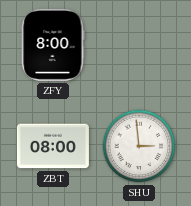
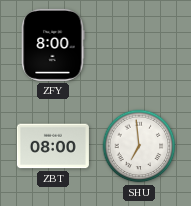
SHU: 2:59 -> 6:59
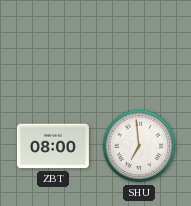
ZFY: 8:00 -> none
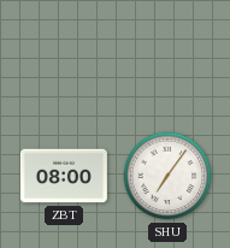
SHU: 6:59 -> 7:06
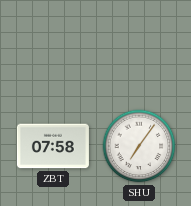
ZBT: 08:00 -> 07:58
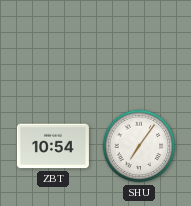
ZBT: 07:58 -> 10:54
